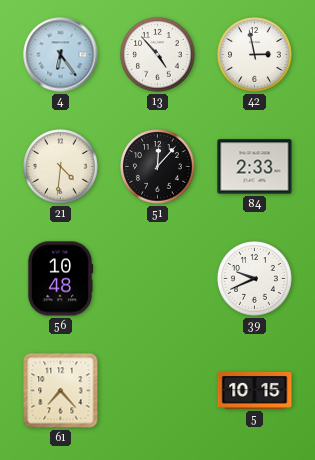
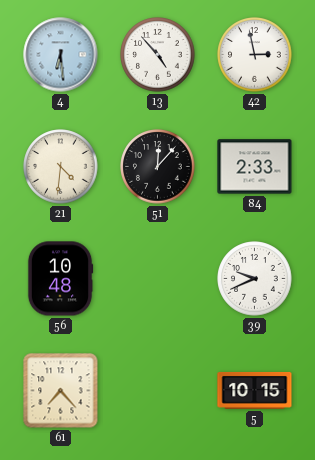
4: 6:24 -> 6:29
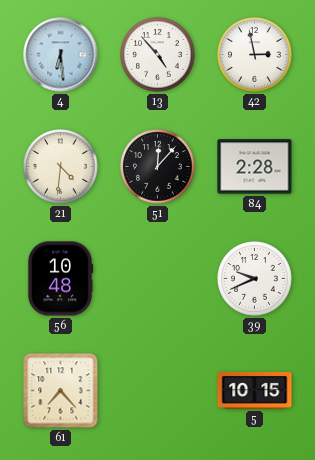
84: 2:33 -> 2:28
